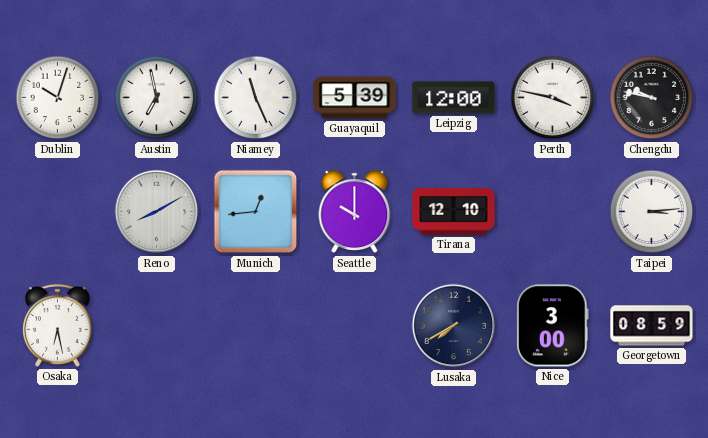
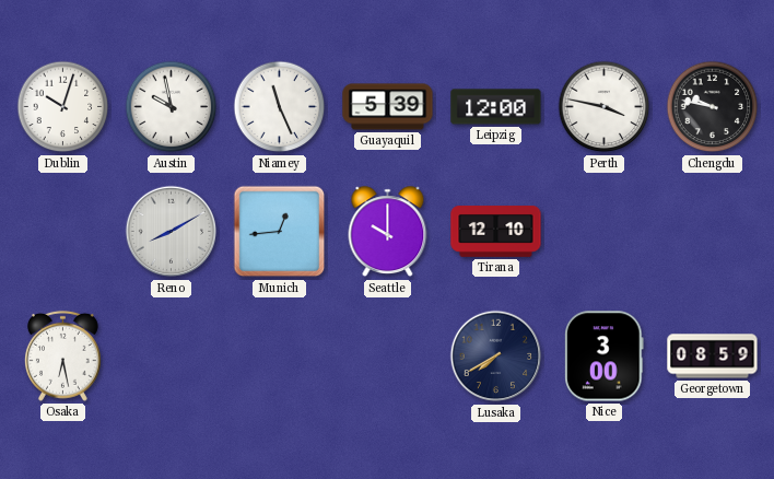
Austin: 6:58 -> 9:58
Taipei: 3:14 -> none
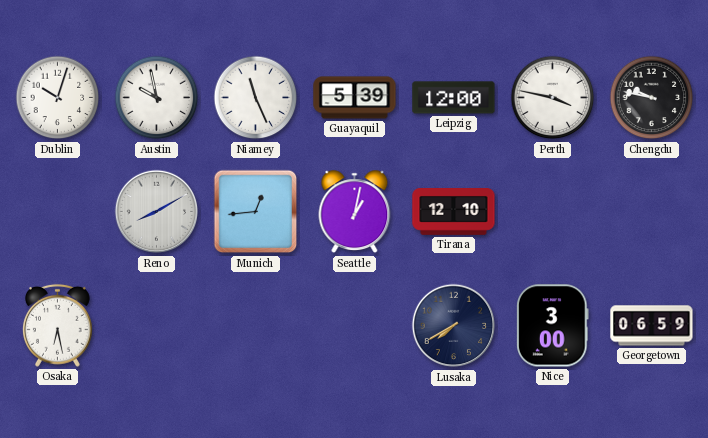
Seattle: 10:00 -> 1:02
Georgetown: 08:59 -> 06:59
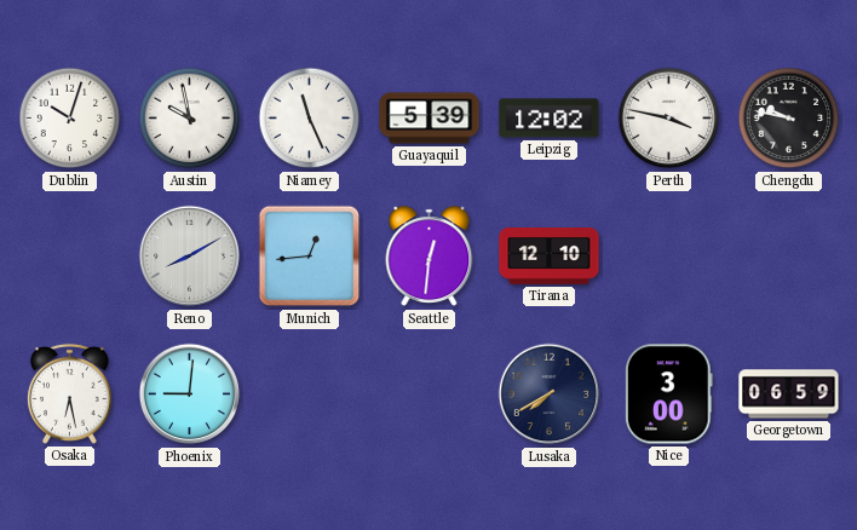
Leipzig: 12:00 -> 12:02
Seattle: 1:02 -> 12:31
Phoenix: none -> 9:01
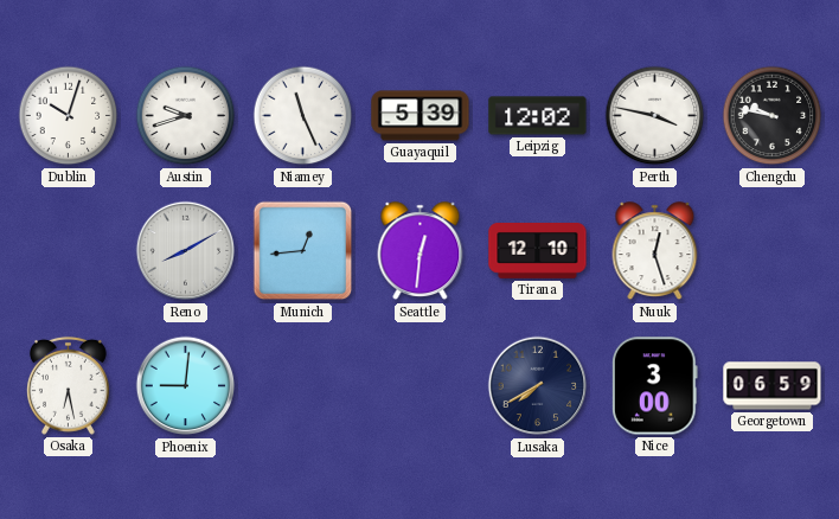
Austin: 9:58 -> 9:42
Nuuk: none -> 12:27
